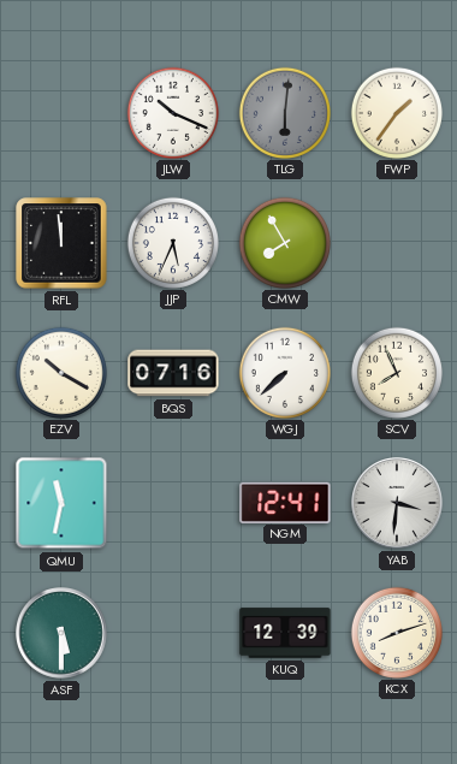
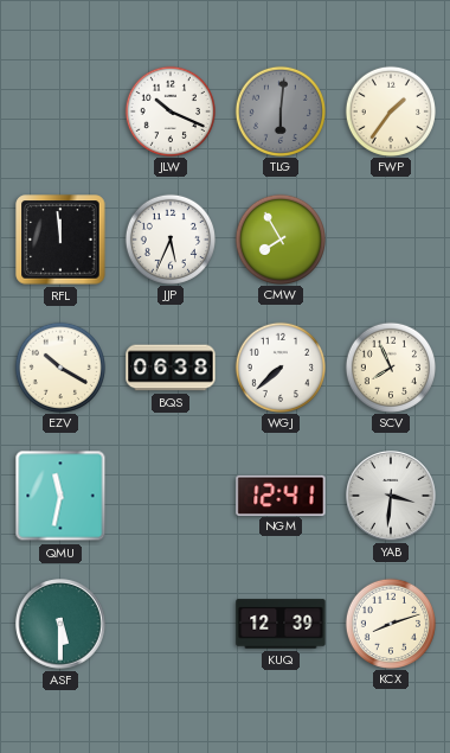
BQS: 07:16 -> 06:38
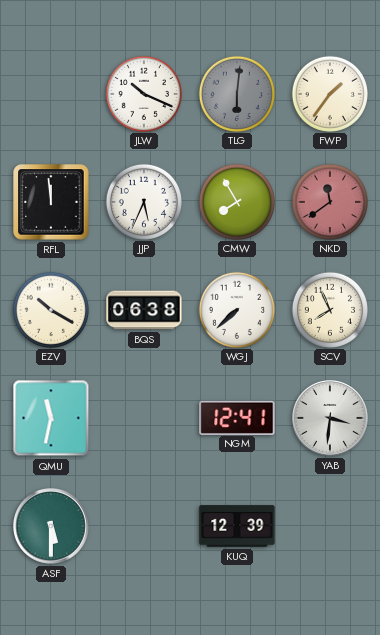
NKD: none -> 11:39
KCX: 8:12 -> none
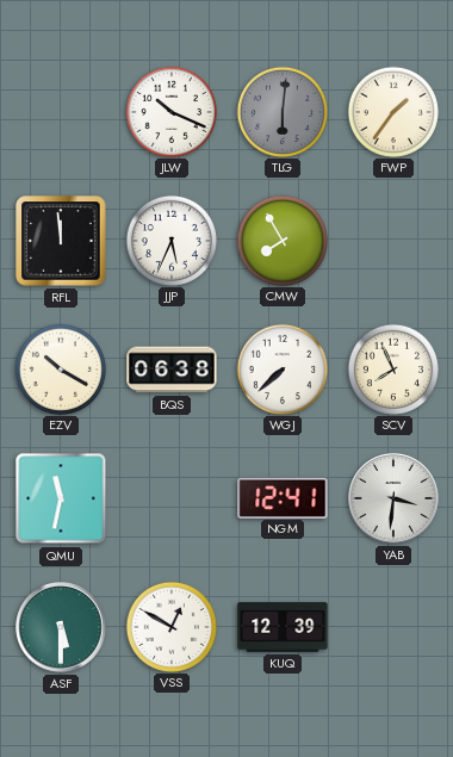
NKD: 11:39 -> none
VSS: none -> 12:50
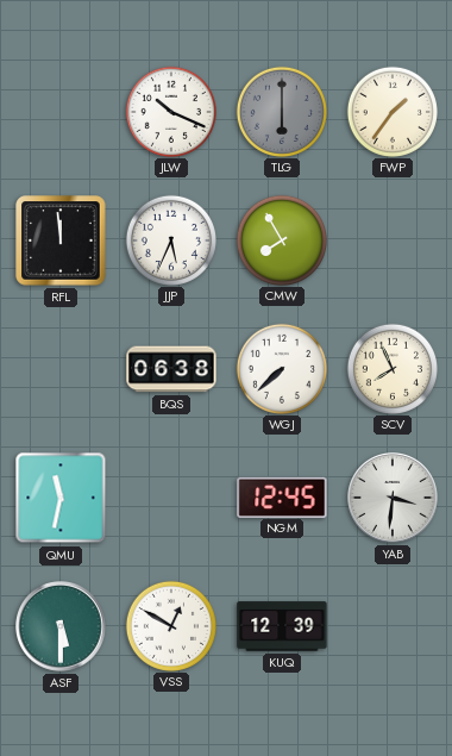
TLG: 6:01 -> 6:00
EZV: 10:20 -> none
NGM: 12:41 -> 12:45
